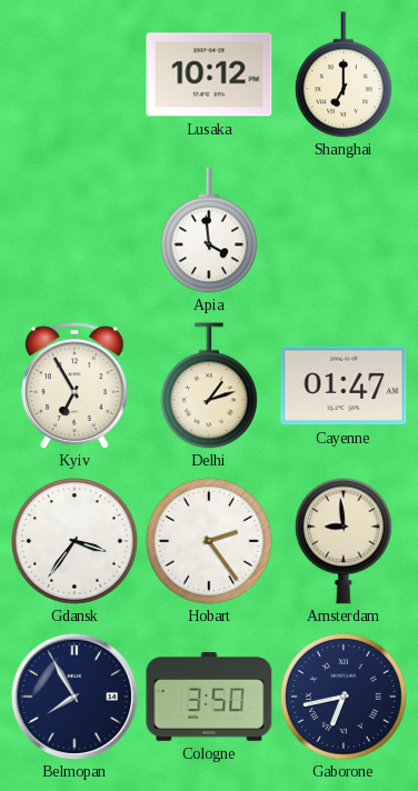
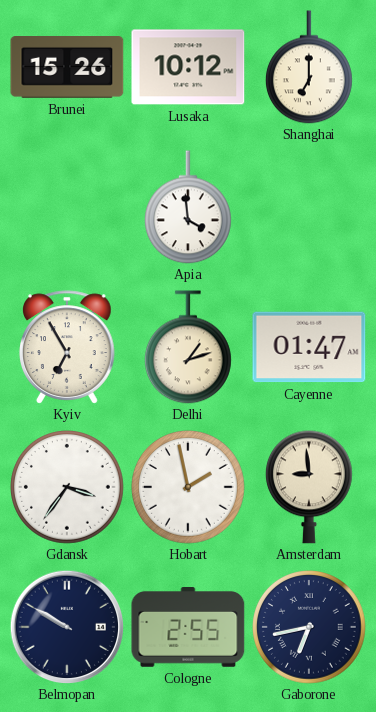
Brunei: none -> 15:26
Hobart: 2:24 -> 1:58
Belmopan: 7:55 -> 9:50
Cologne: 3:50 -> 2:55
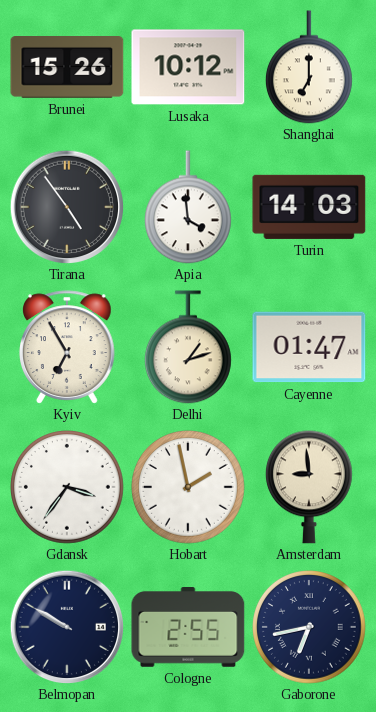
Tirana: none -> 4:54
Turin: none -> 14:03
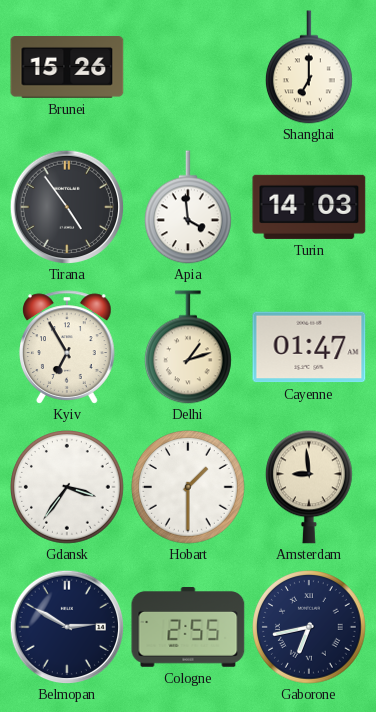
Lusaka: 10:12 -> none
Hobart: 1:58 -> 1:30
Belmopan: 9:50 -> 2:50
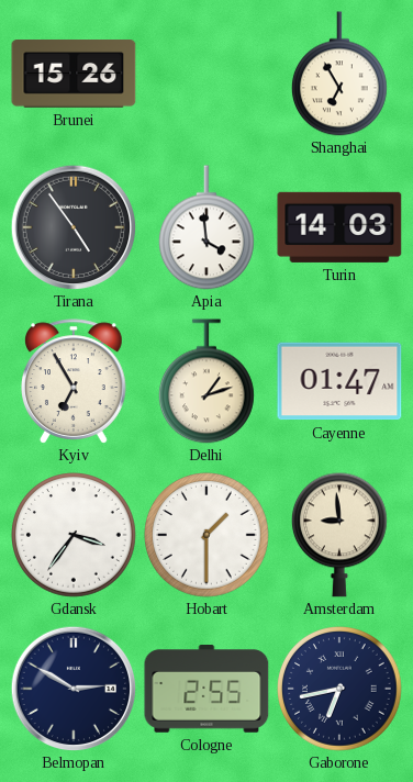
Shanghai: 7:00 -> 6:55
